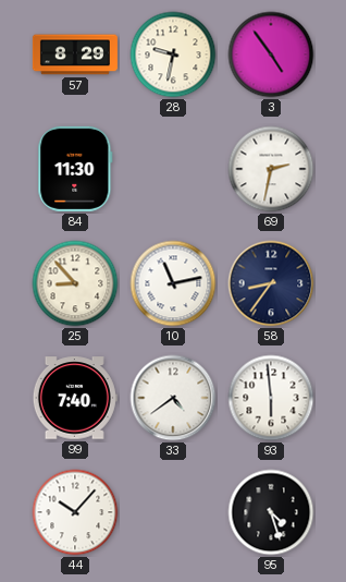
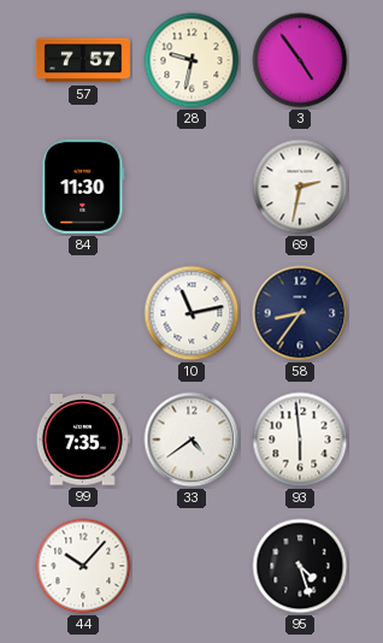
57: 8:29 -> 7:57
25: 8:53 -> none
99: 7:40 -> 7:35
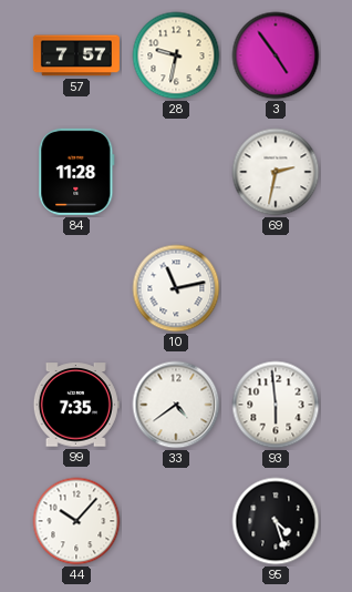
84: 11:30 -> 11:28
58: 8:36 -> none
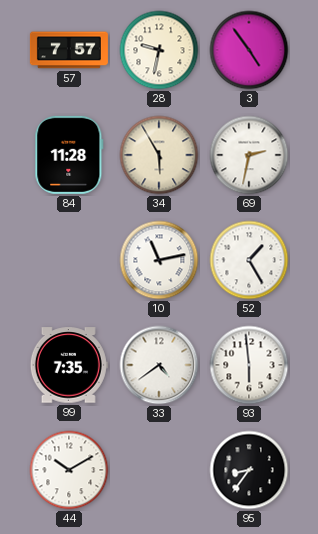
34: none -> 5:55
52: none -> 1:25
44: 10:07 -> 10:10
95: 4:27 -> 8:36
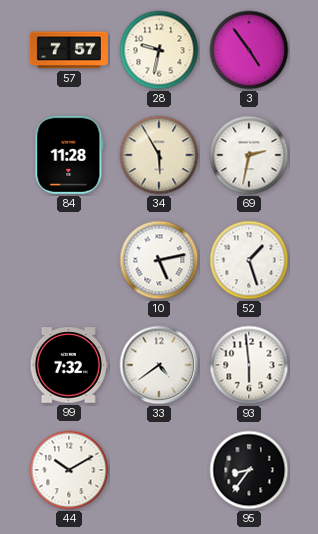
10: 11:13 -> 5:13
52: 1:25 -> 1:27
99: 7:35 -> 7:32
